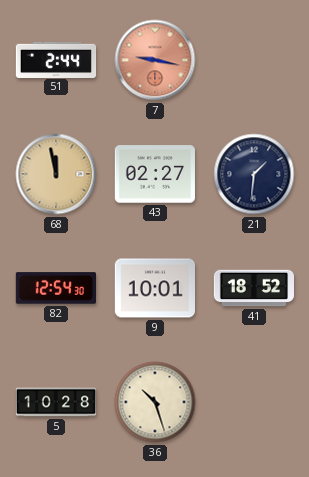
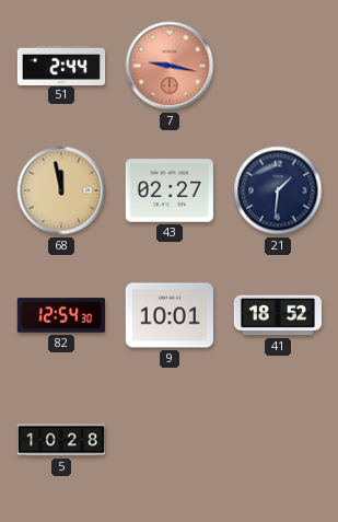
36: 10:27 -> none
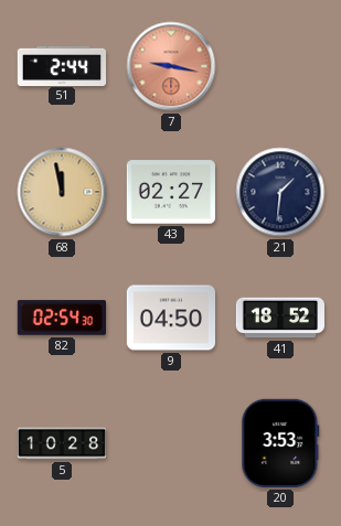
82: 12:54 -> 02:54
9: 10:01 -> 04:50
20: none -> 3:53
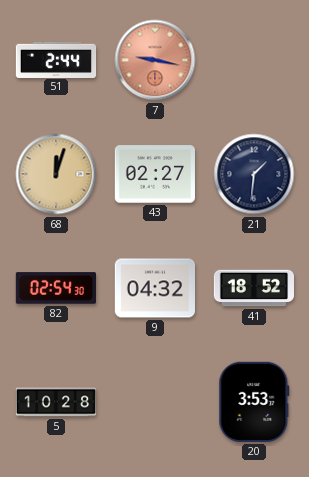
68: 11:58 -> 12:03
9: 04:50 -> 04:32
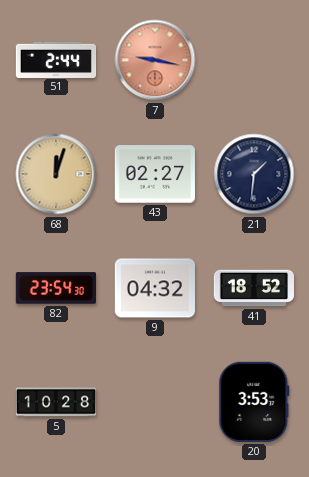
82: 02:54 -> 23:54
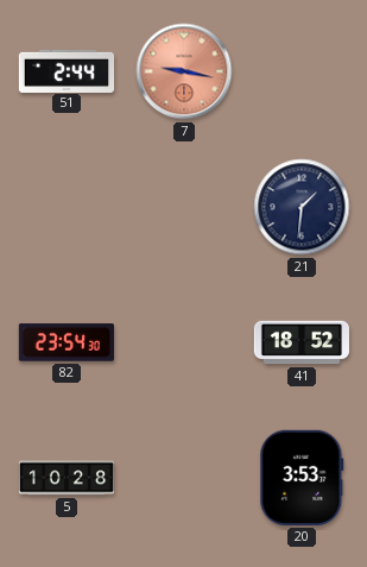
68: 12:03 -> none
43: 02:27 -> none
9: 04:32 -> none
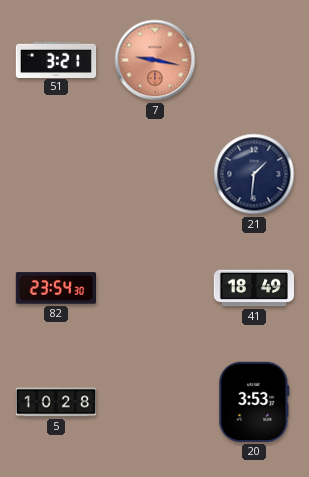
51: 2:44 -> 3:21
41: 18:52 -> 18:49
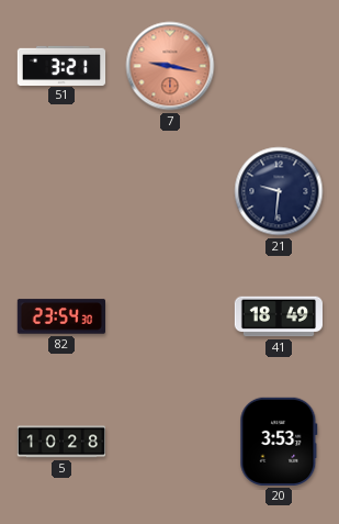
21: 1:31 -> 9:31
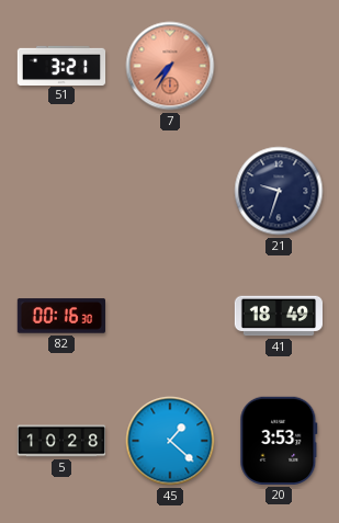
7: 9:17 -> 7:35
21: 9:31 -> 9:33
82: 23:54 -> 00:16
45: none -> 1:22
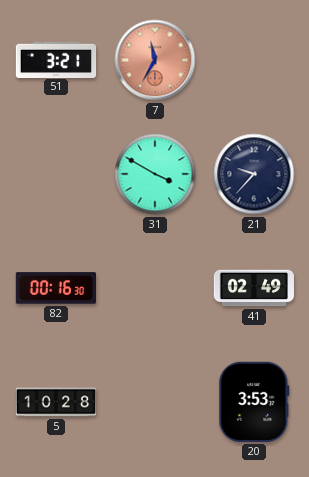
7: 7:35 -> 11:35
31: none -> 3:50
21: 9:33 -> 9:37
41: 18:49 -> 02:49
45: 1:22 -> none
